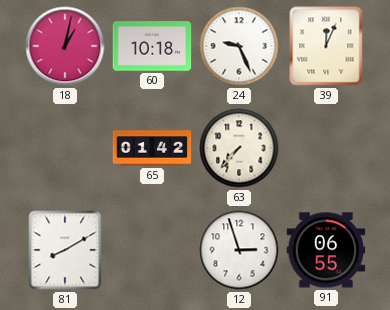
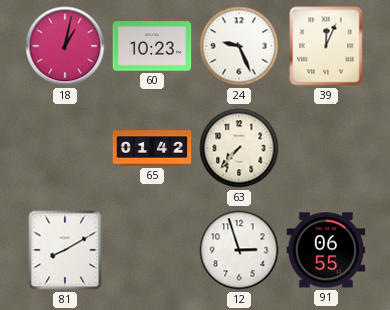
60: 10:18 -> 10:23
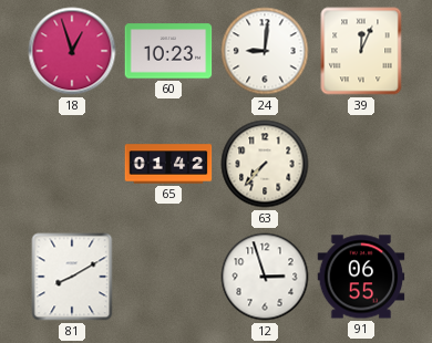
18: 1:02 -> 12:57
24: 9:26 -> 9:01
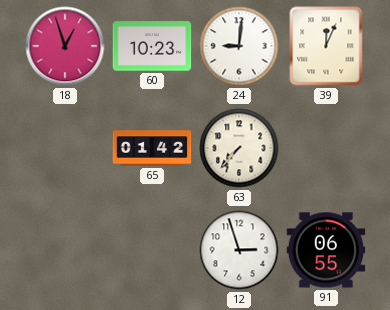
81: 8:10 -> none
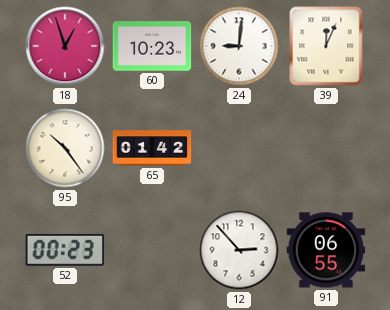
95: none -> 10:24
63: 7:37 -> none
52: none -> 00:23
12: 2:57 -> 2:53
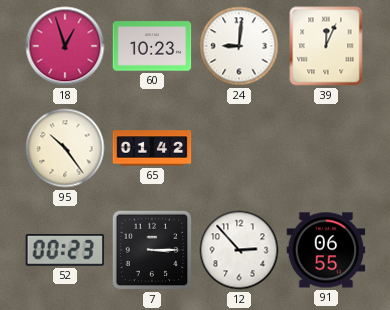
7: none -> 3:15
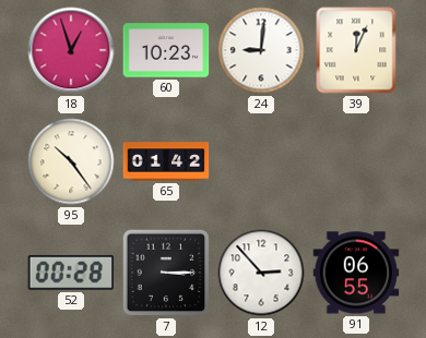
52: 00:23 -> 00:28
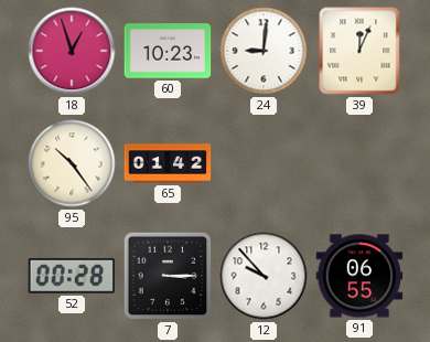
12: 2:53 -> 9:53
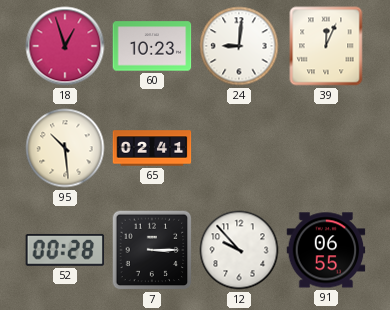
95: 10:24 -> 10:29
65: 01:42 -> 02:41
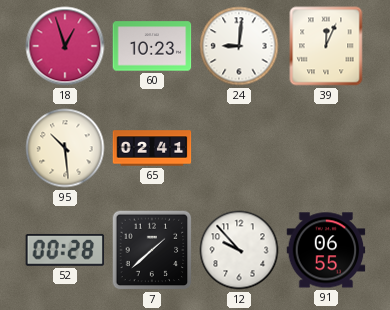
7: 3:15 -> 1:38
